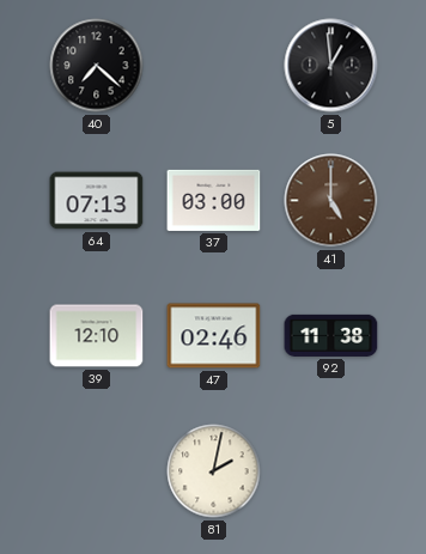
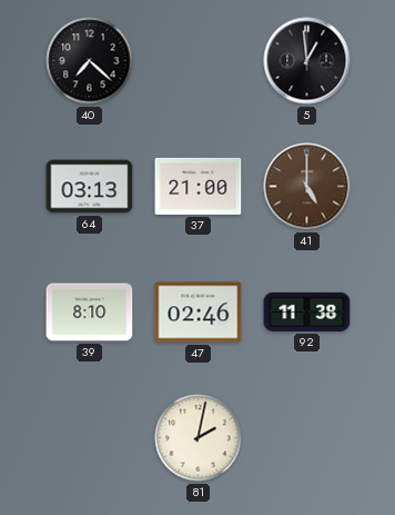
64: 07:13 -> 03:13
37: 03:00 -> 21:00
39: 12:10 -> 8:10
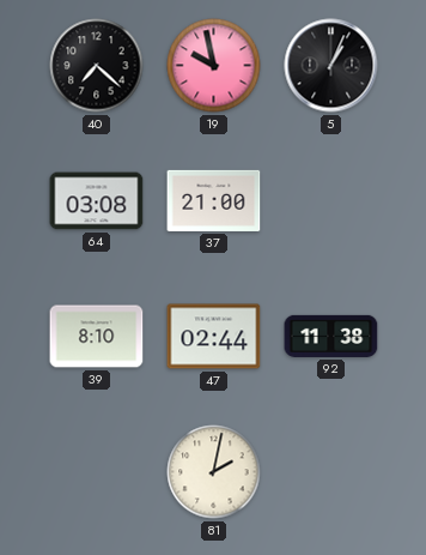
19: none -> 9:58
5: 12:59 -> 1:04
64: 03:13 -> 03:08
41: 5:00 -> none
47: 02:46 -> 02:44
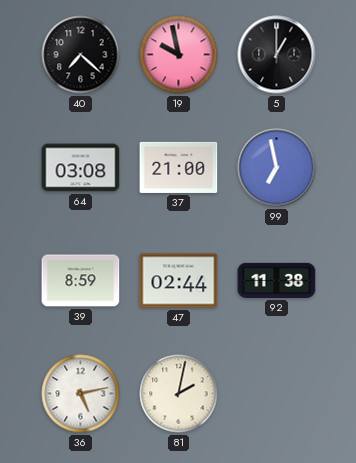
5: 1:04 -> 1:00
99: none -> 6:58
39: 8:10 -> 8:59
36: none -> 5:13
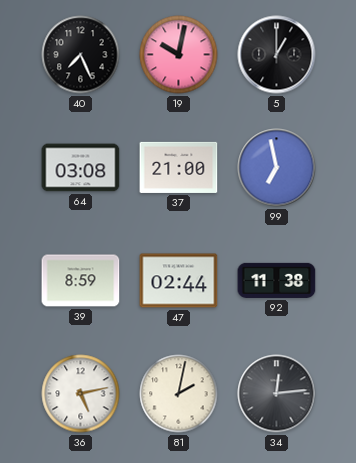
40: 7:22 -> 7:26
19: 9:58 -> 10:02
34: none -> 12:14
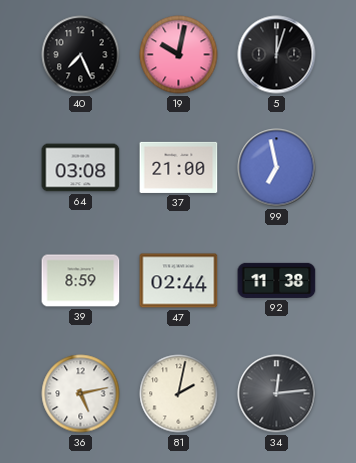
5: 1:00 -> 12:03
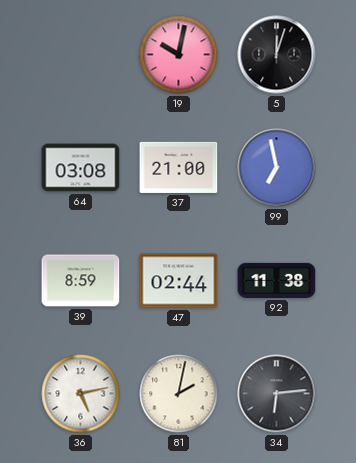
40: 7:26 -> none
34: 12:14 -> 6:14
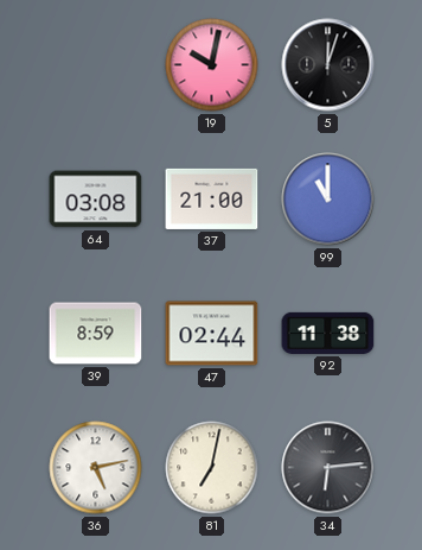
99: 6:58 -> 11:00
81: 2:02 -> 7:02
